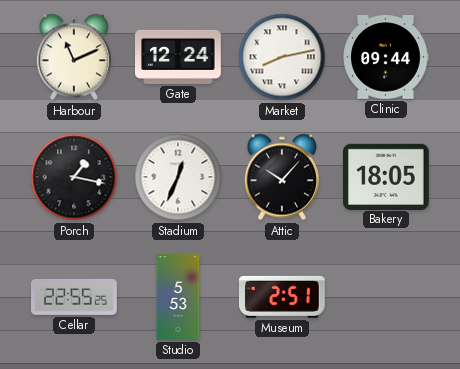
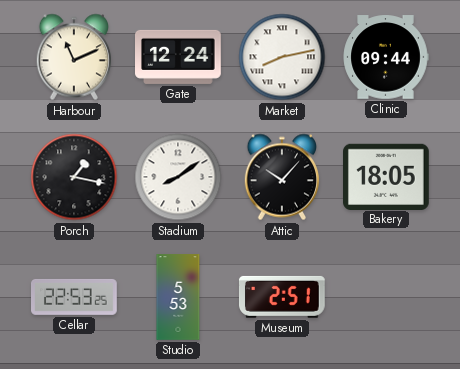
Stadium: 12:34 -> 8:09
Cellar: 22:55 -> 22:53
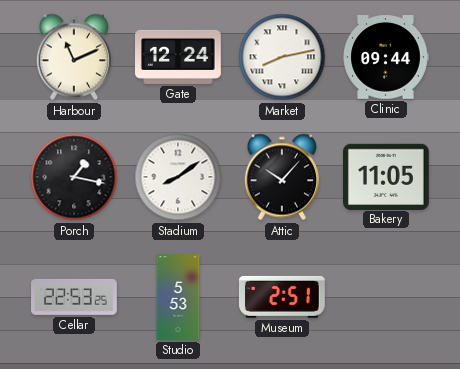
Bakery: 18:05 -> 11:05
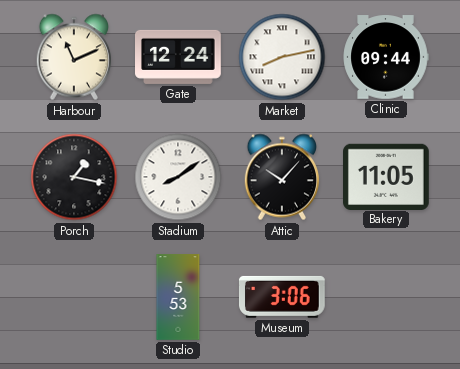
Cellar: 22:53 -> none
Museum: 2:51 -> 3:06
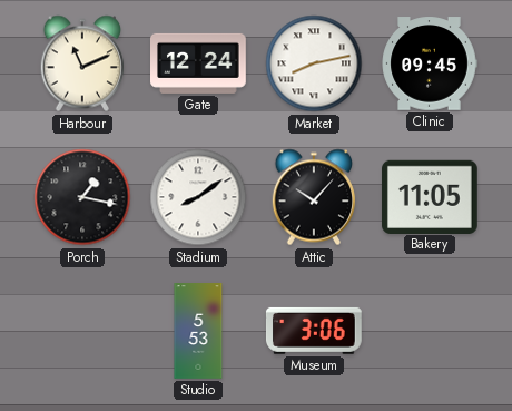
Clinic: 09:44 -> 09:45
